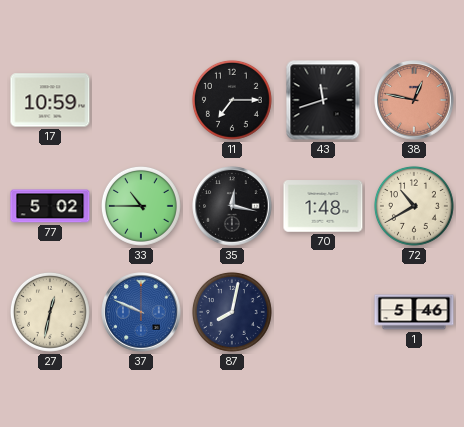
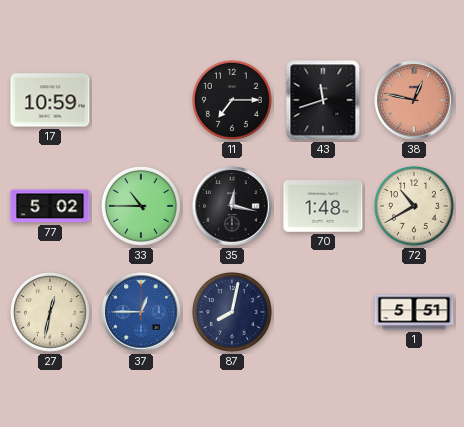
37: 9:49 -> 12:45
1: 5:46 -> 5:51
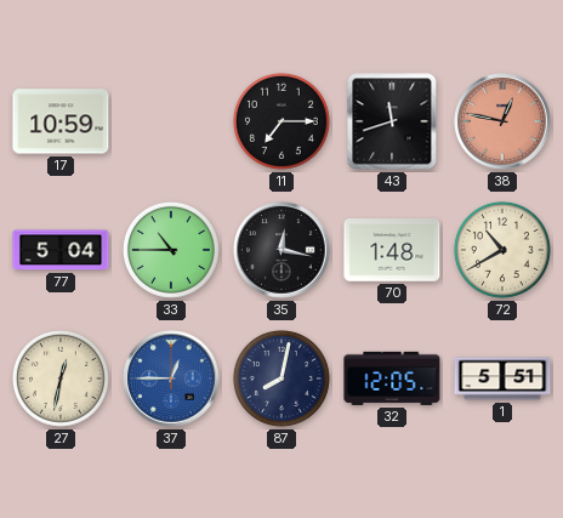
77: 5:02 -> 5:04
32: none -> 12:05
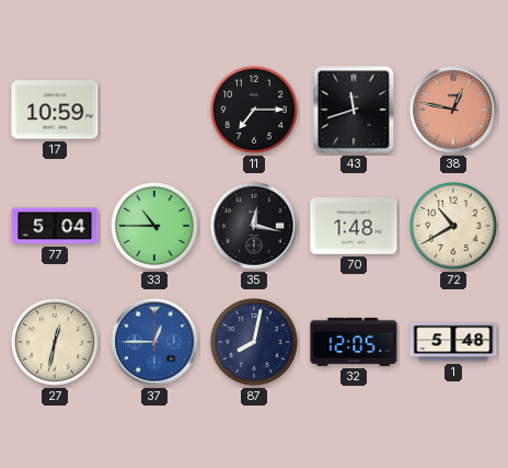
1: 5:51 -> 5:48
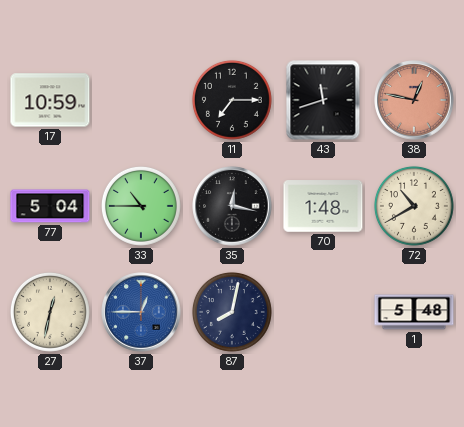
32: 12:05 -> none
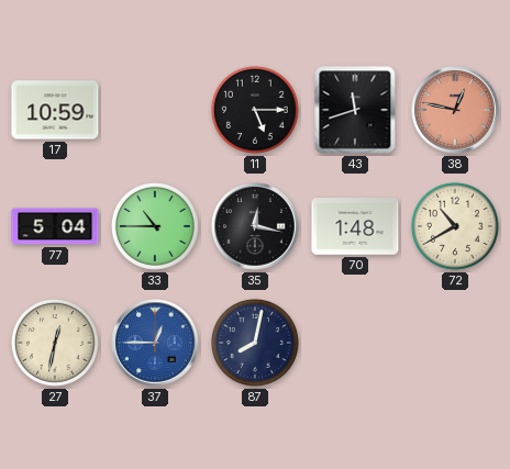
11: 7:15 -> 5:15
1: 5:48 -> none
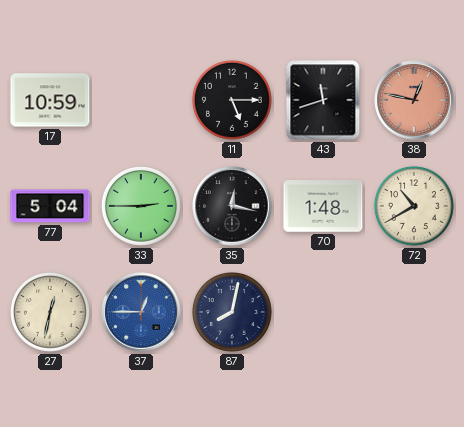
33: 10:45 -> 2:45
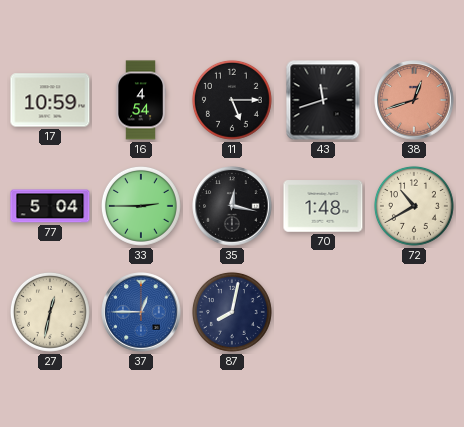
16: none -> 4:54
38: 12:47 -> 12:42
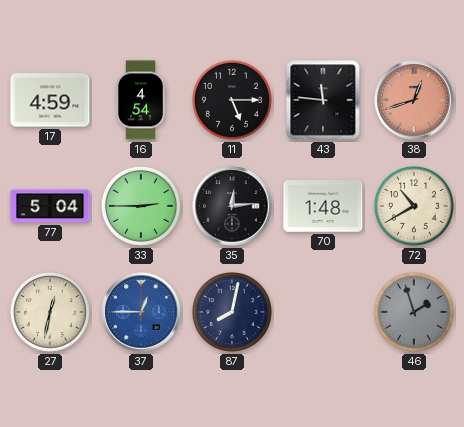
17: 10:59 -> 4:59
43: 11:42 -> 11:46
35: 12:17 -> 12:14
46: none -> 1:57
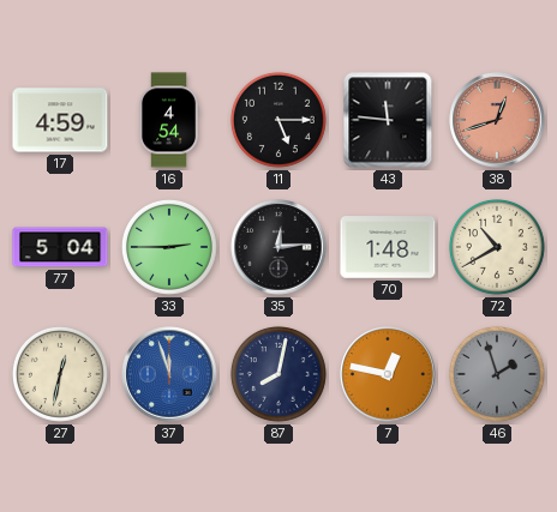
37: 12:45 -> 11:57
7: none -> 12:47
